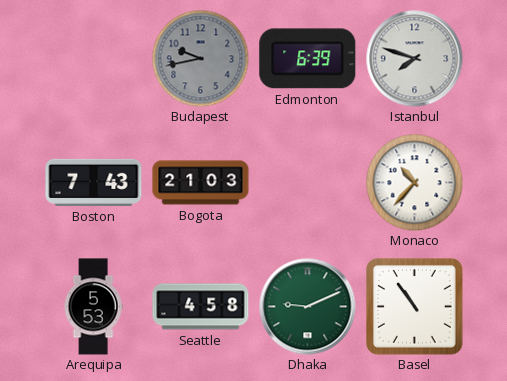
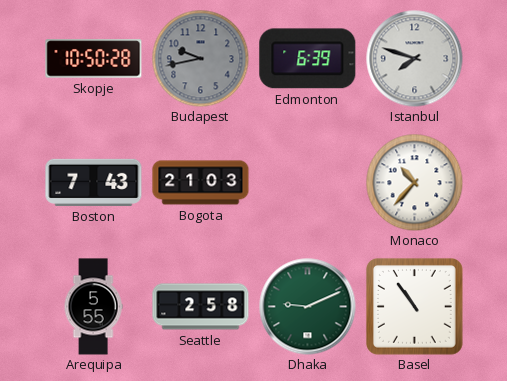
Skopje: none -> 10:50
Arequipa: 5:53 -> 5:55
Seattle: 4:58 -> 2:58
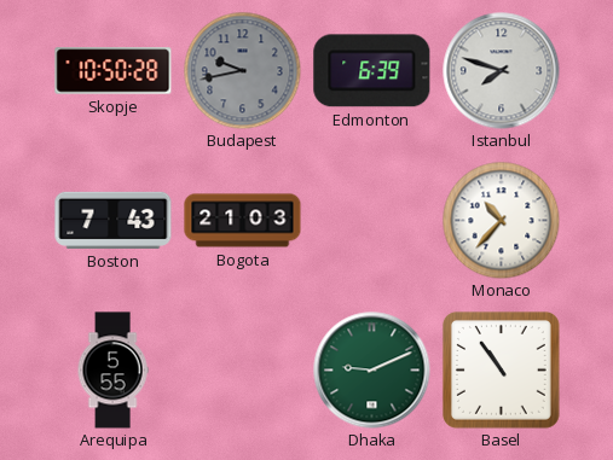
Seattle: 2:58 -> none
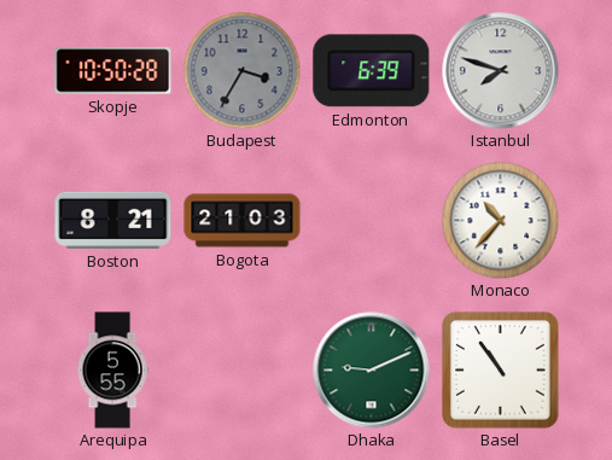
Budapest: 9:43 -> 3:35
Boston: 7:43 -> 8:21
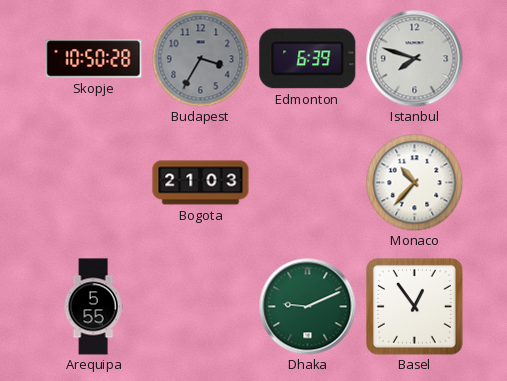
Boston: 8:21 -> none
Basel: 10:54 -> 12:54
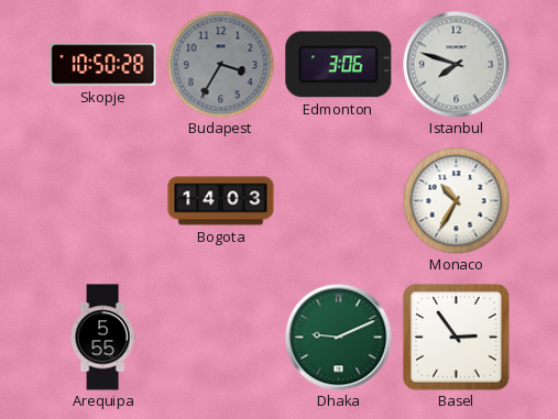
Edmonton: 6:39 -> 3:06
Bogota: 21:03 -> 14:03
Monaco: 10:37 -> 10:35
Basel: 12:54 -> 2:54
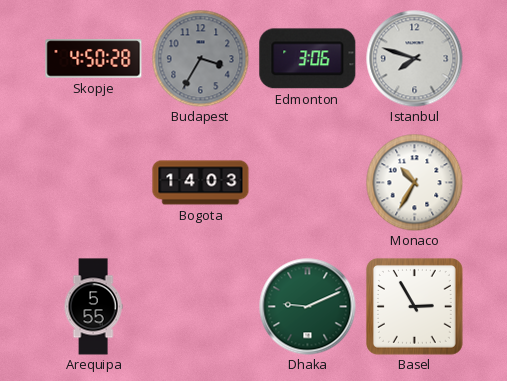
Skopje: 10:50 -> 4:50
Basel: 2:54 -> 2:55
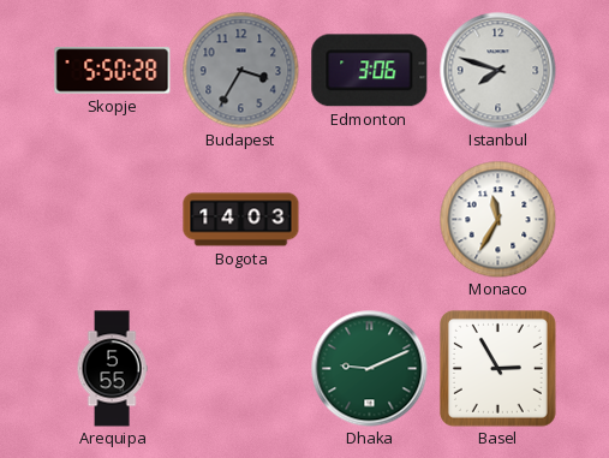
Skopje: 4:50 -> 5:50
Monaco: 10:35 -> 11:35
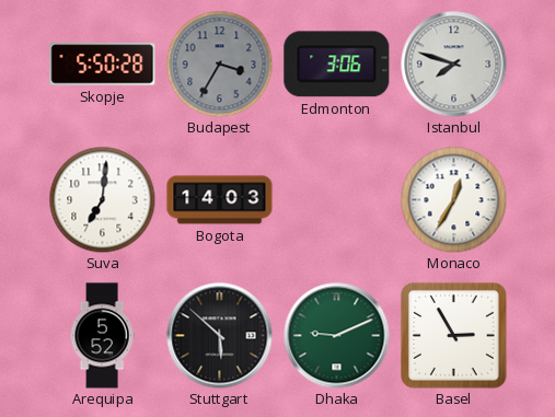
Suva: none -> 7:01
Monaco: 11:35 -> 12:35
Arequipa: 5:55 -> 5:52
Stuttgart: none -> 5:52
